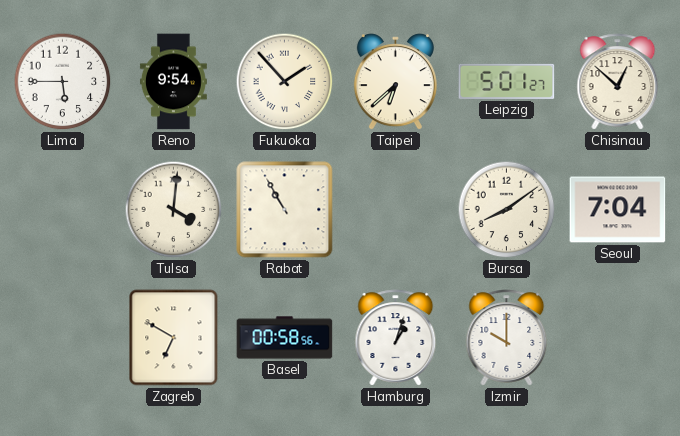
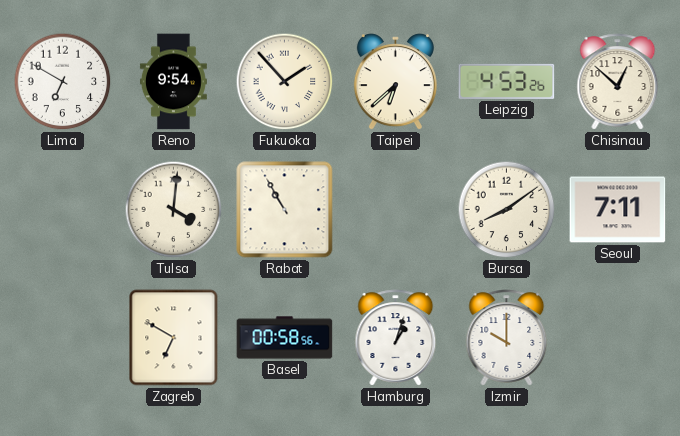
Lima: 5:45 -> 6:50
Leipzig: 5:01 -> 4:53
Seoul: 7:04 -> 7:11
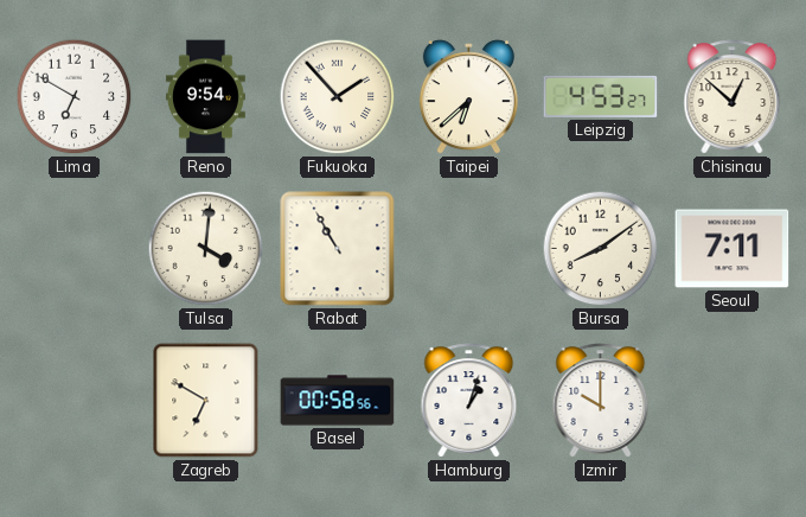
Leipzig: 4:53:26 -> 4:53:27
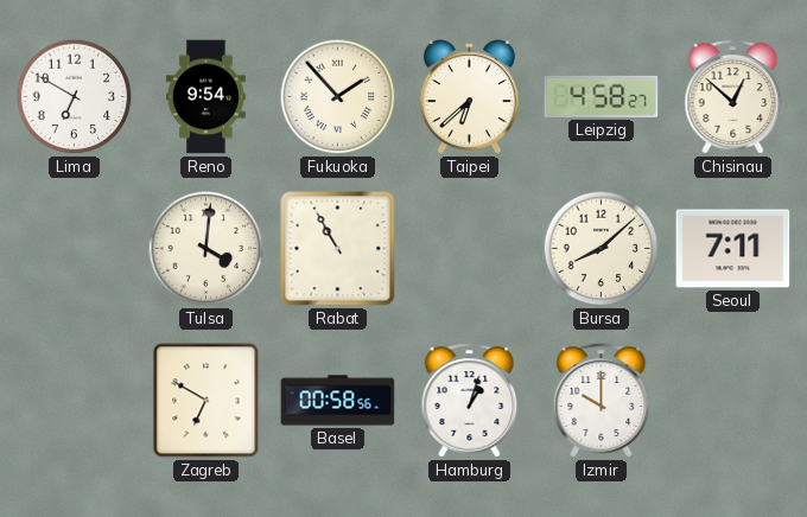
Leipzig: 4:53 -> 4:58
Bursa: 8:09 -> 8:08
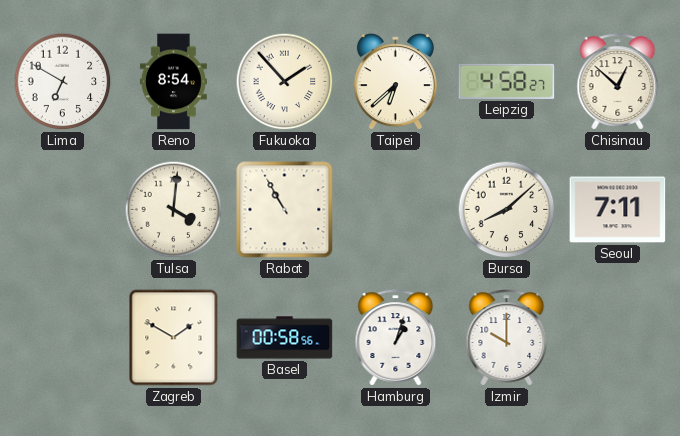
Reno: 9:54 -> 8:54
Zagreb: 6:50 -> 1:50
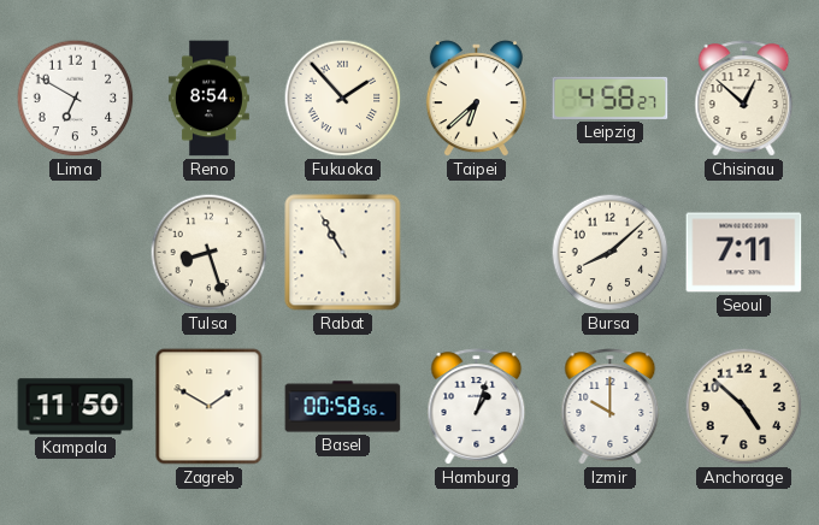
Tulsa: 4:01 -> 8:27
Kampala: none -> 11:50
Anchorage: none -> 4:52
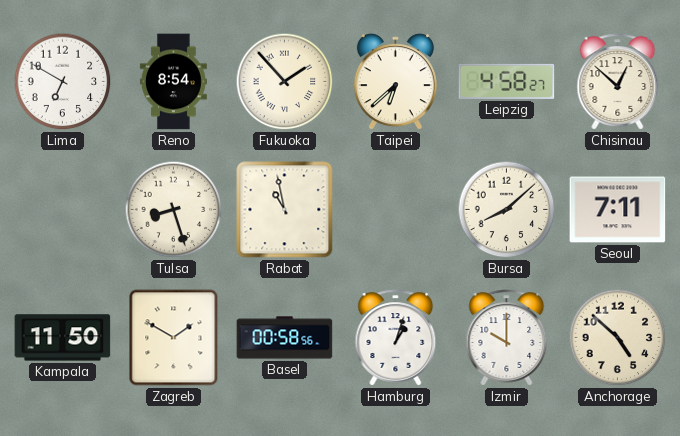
Rabat: 10:55 -> 10:58
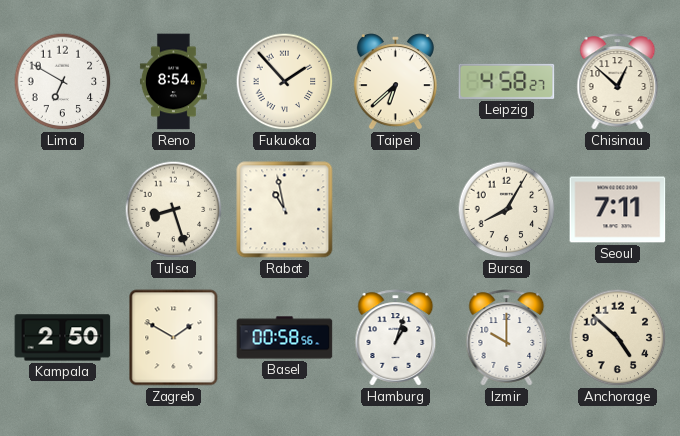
Bursa: 8:08 -> 8:05
Kampala: 11:50 -> 2:50
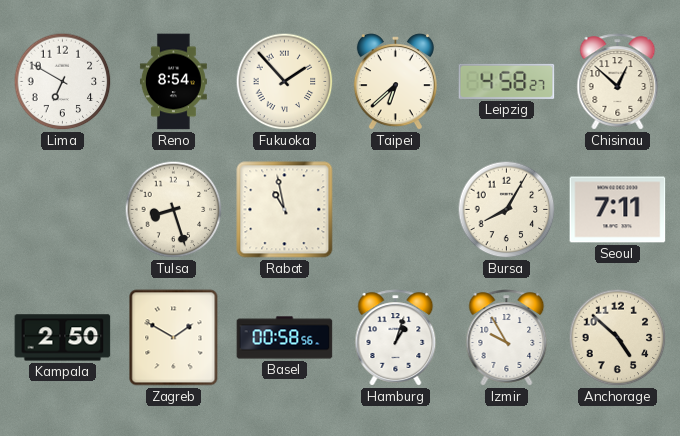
Izmir: 10:00 -> 9:55
